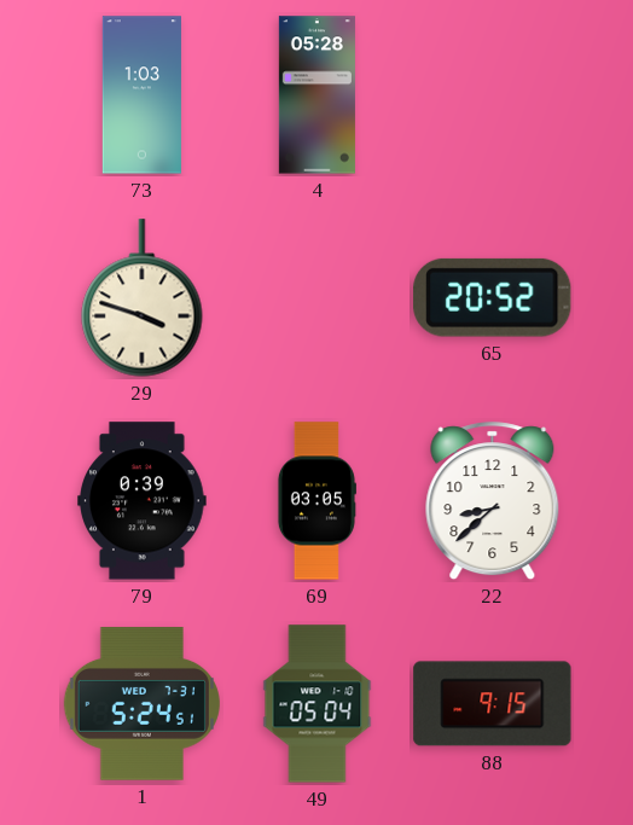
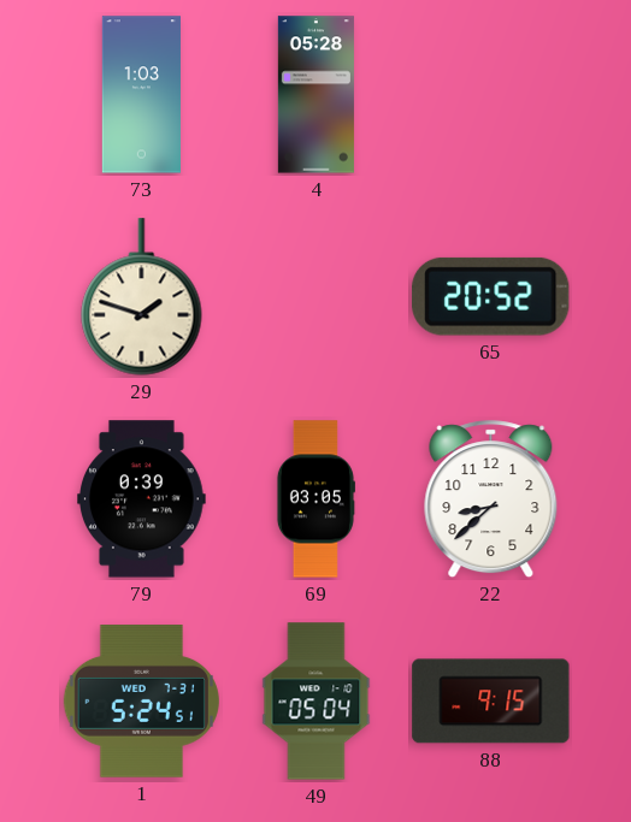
29: 3:48 -> 1:48
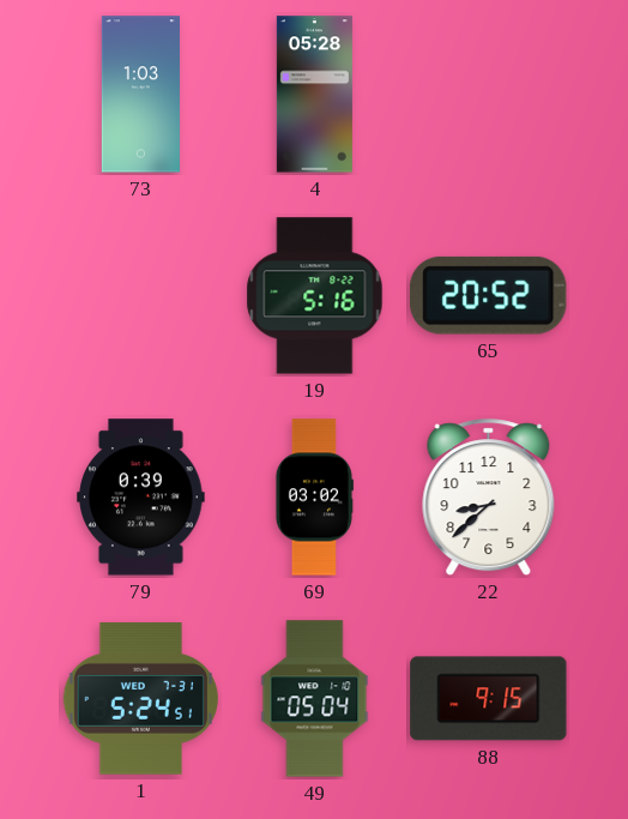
29: 1:48 -> none
19: none -> 5:16
69: 03:05 -> 03:02
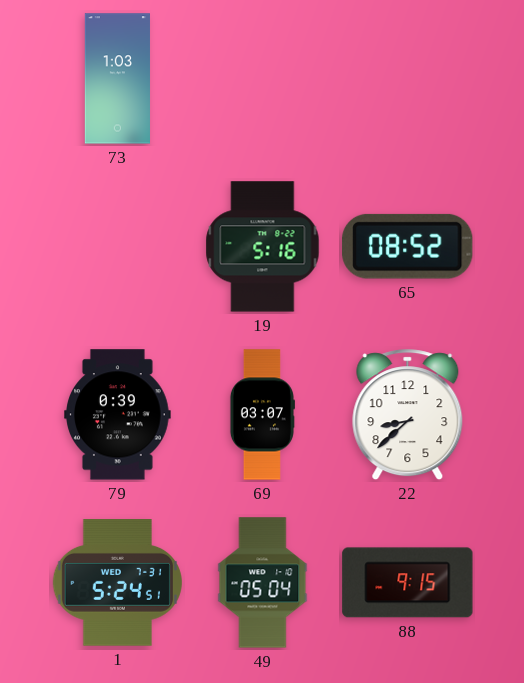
4: 05:28 -> none
65: 20:52 -> 08:52
69: 03:02 -> 03:07
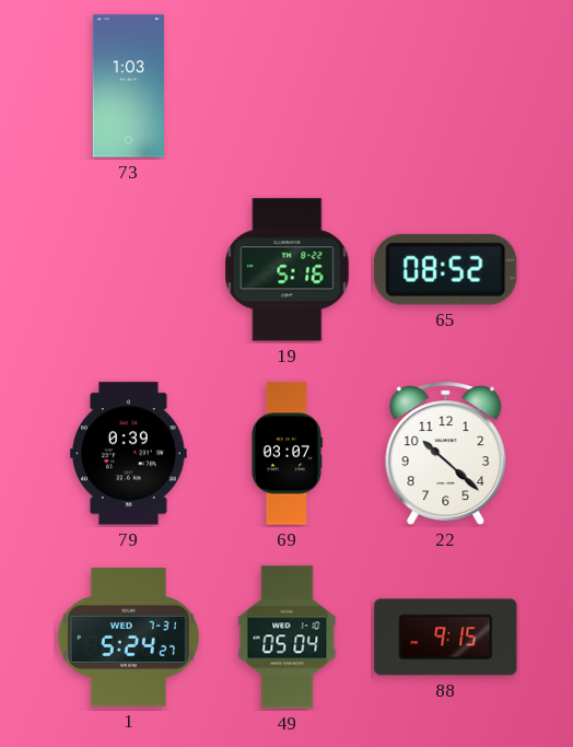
22: 8:38 -> 10:22
1: 5:24:51 -> 5:24:27
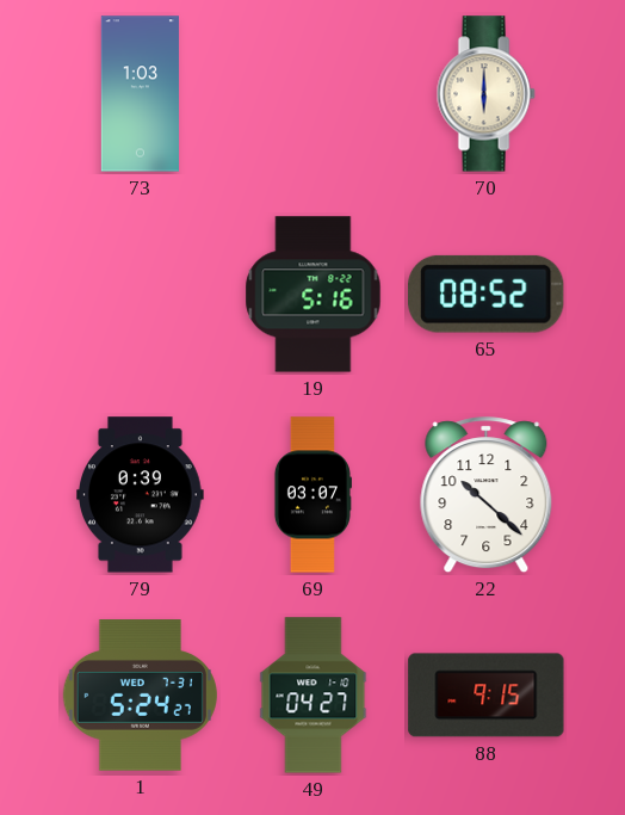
70: none -> 6:00
49: 05:04 -> 04:27
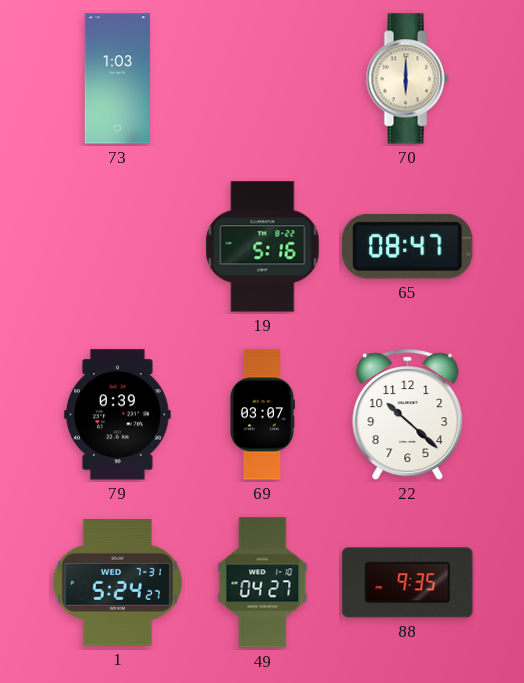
65: 08:52 -> 08:47
88: 9:15 -> 9:35
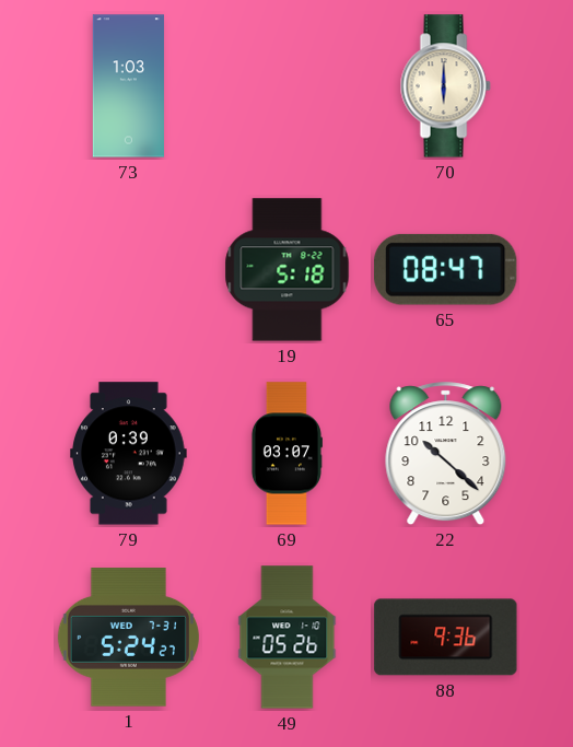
19: 5:16 -> 5:18
49: 04:27 -> 05:26
88: 9:35 -> 9:36
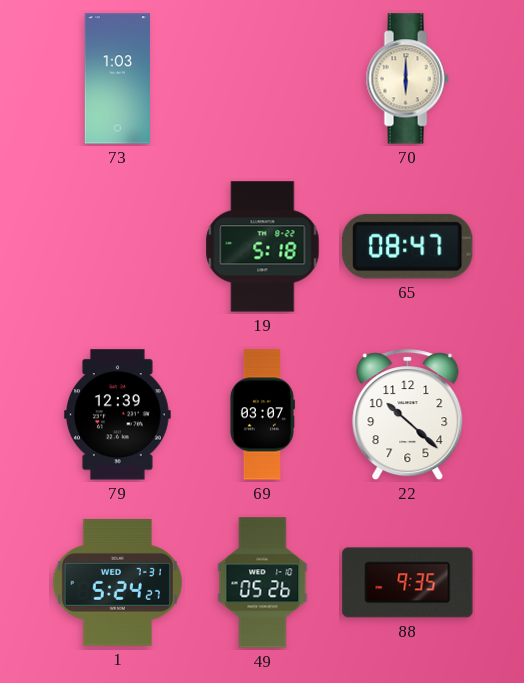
79: 0:39 -> 12:39
88: 9:36 -> 9:35
